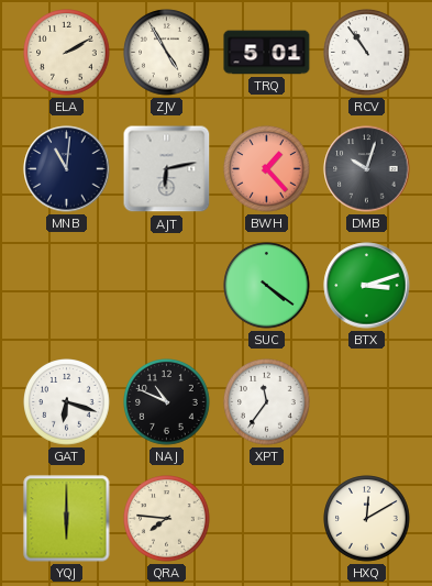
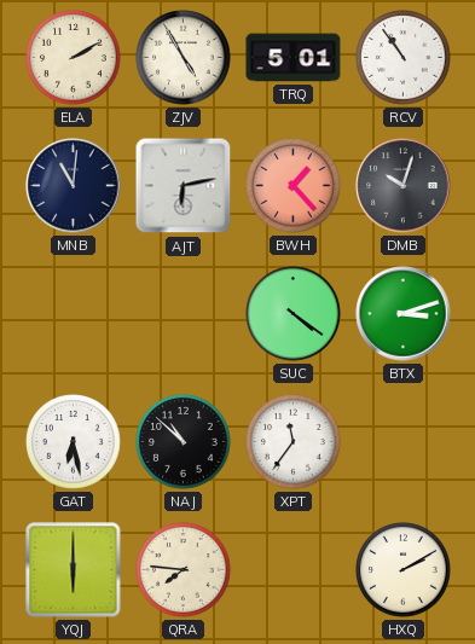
GAT: 6:18 -> 6:28
NAJ: 10:49 -> 10:52
HXQ: 12:10 -> 2:10
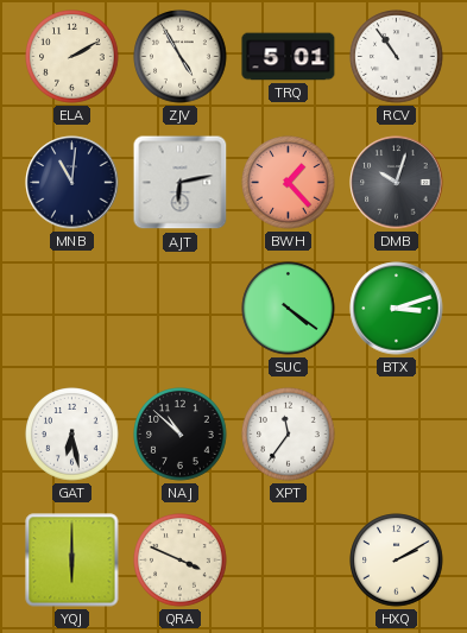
QRA: 7:46 -> 3:49
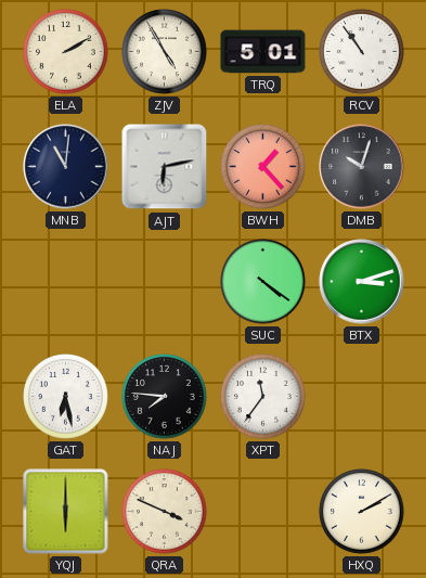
NAJ: 10:52 -> 7:46
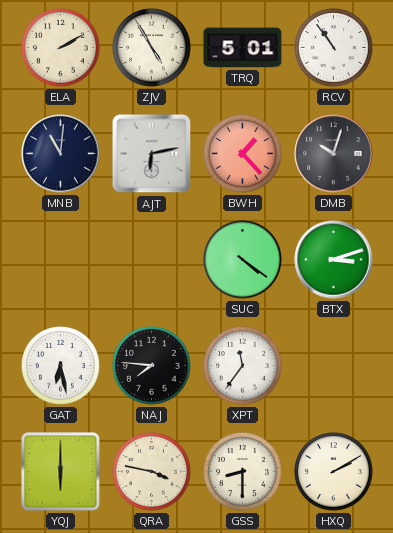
QRA: 3:49 -> 3:47
GSS: none -> 8:30
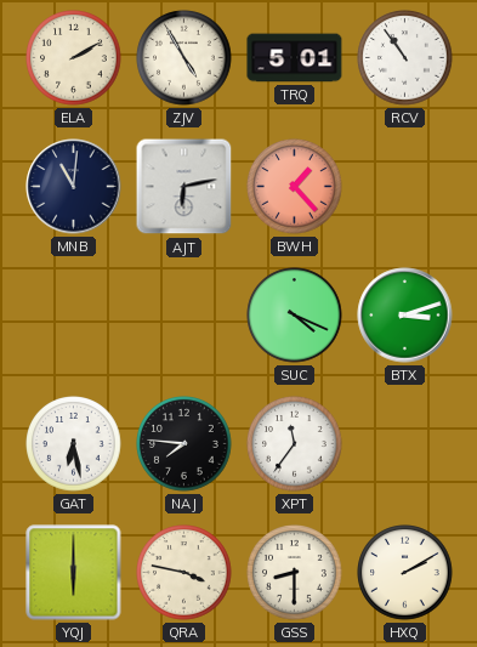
DMB: 10:03 -> none
SUC: 4:21 -> 4:19
